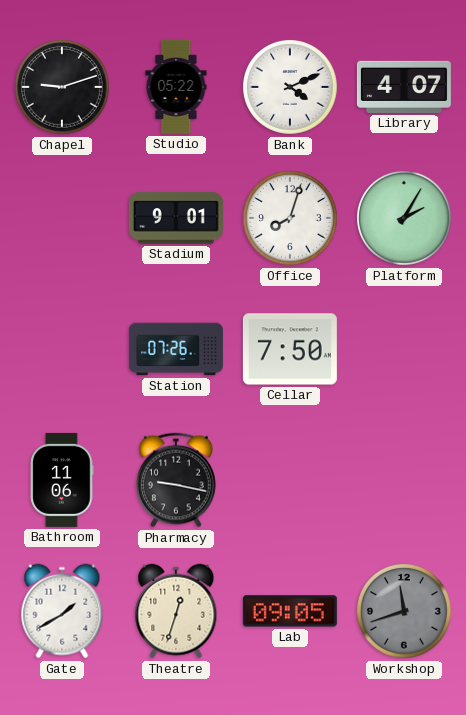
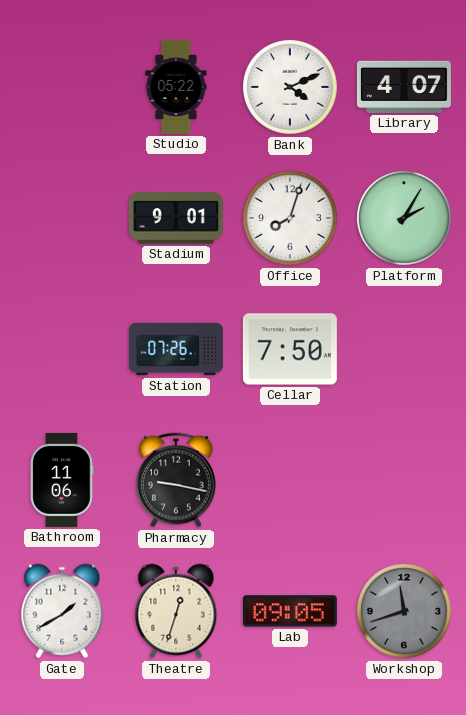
Chapel: 9:12 -> none
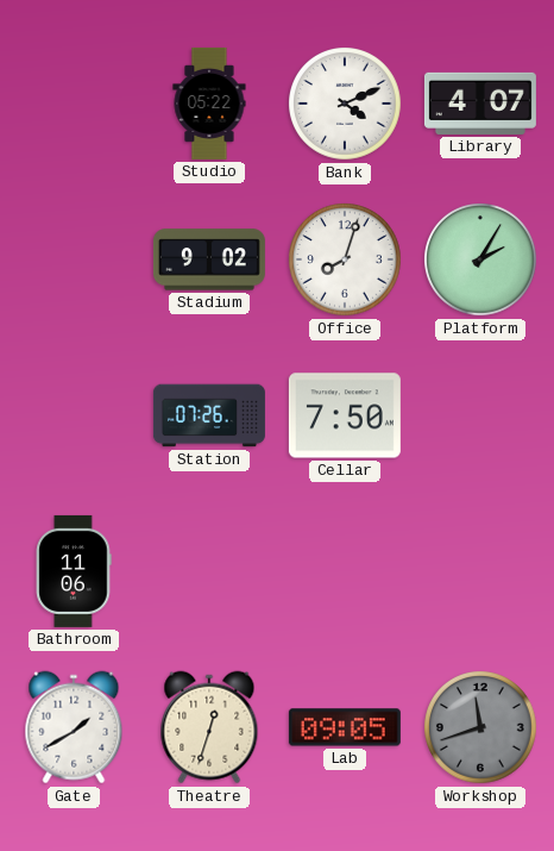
Stadium: 9:01 -> 9:02
Pharmacy: 9:17 -> none
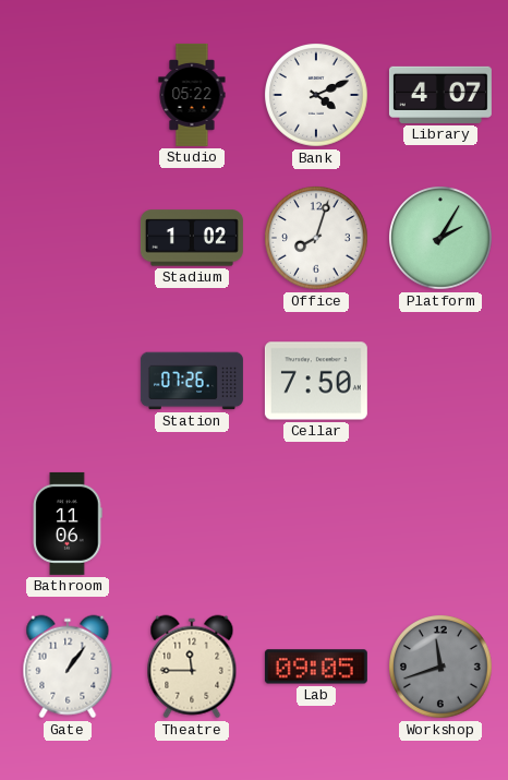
Stadium: 9:02 -> 1:02
Gate: 1:40 -> 1:06
Theatre: 12:33 -> 11:45
